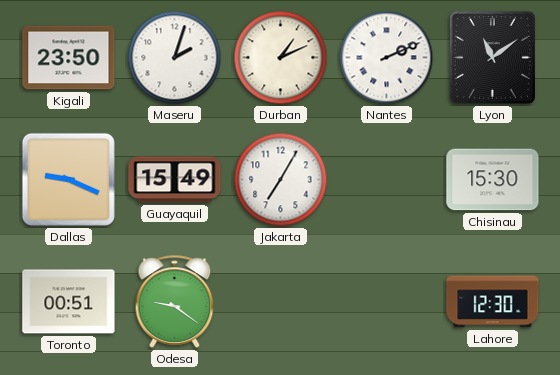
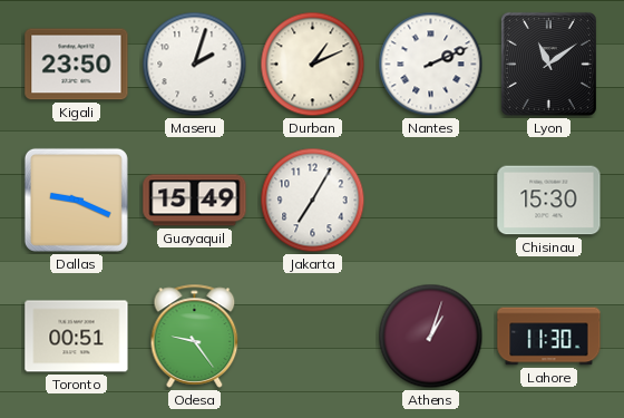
Odesa: 9:21 -> 9:24
Athens: none -> 1:03
Lahore: 12:30 -> 11:30
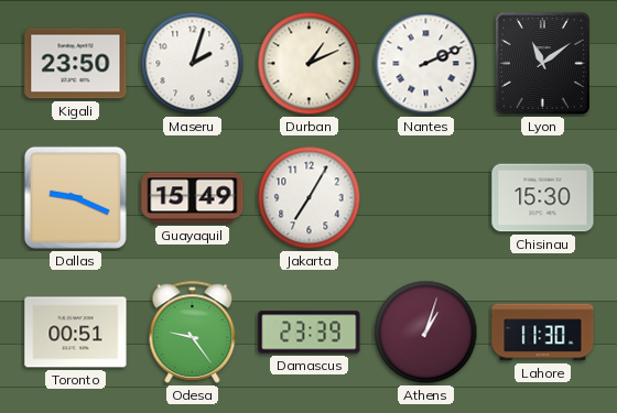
Damascus: none -> 23:39
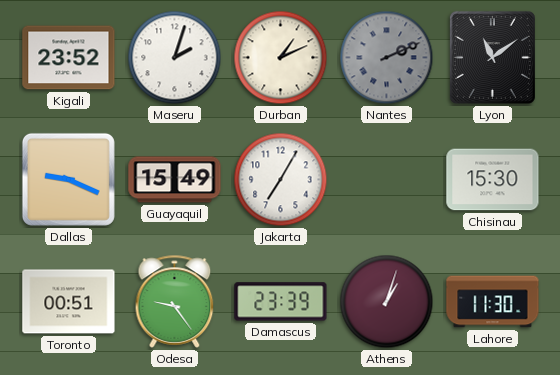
Kigali: 23:50 -> 23:52
Nantes dial: white -> grey
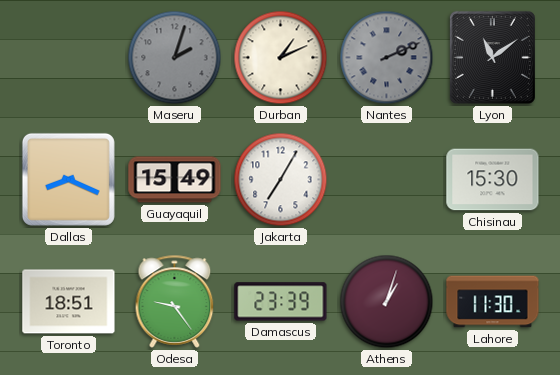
Kigali: 23:52 -> none
Maseru dial: white -> grey
Dallas: 9:19 -> 8:19
Toronto: 00:51 -> 18:51
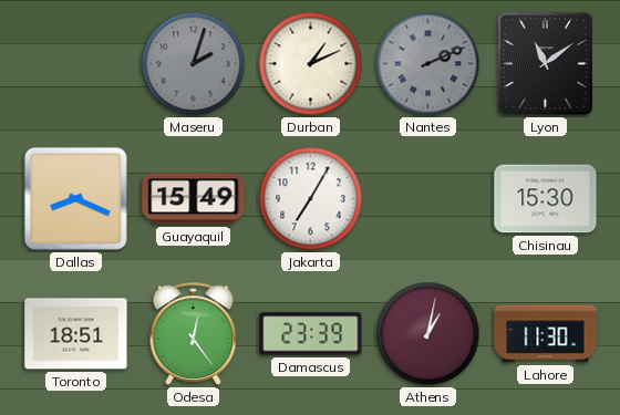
Odesa: 9:24 -> 12:24
Athens: 1:03 -> 1:02
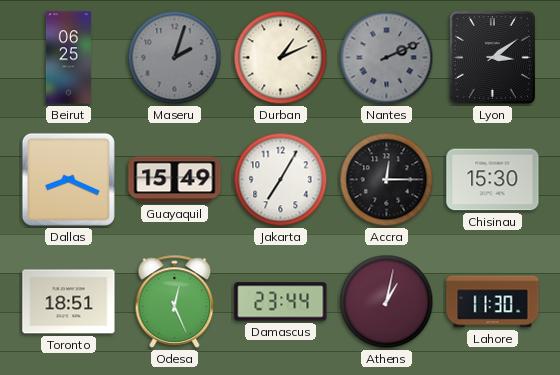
Beirut: none -> 06:25
Lyon: 11:09 -> 3:09
Accra: none -> 12:15
Odesa: 12:24 -> 12:26
Damascus: 23:39 -> 23:44
